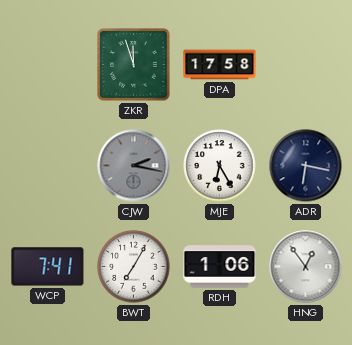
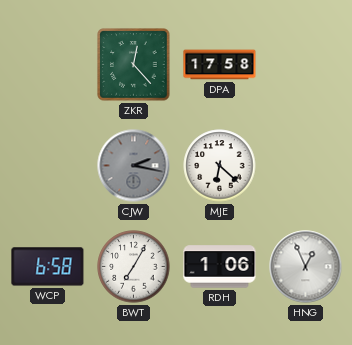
ZKR: 11:57 -> 12:23
MJE: 6:25 -> 6:22
ADR: 6:17 -> none
WCP: 7:41 -> 6:58
HNG: 12:54 -> 12:56
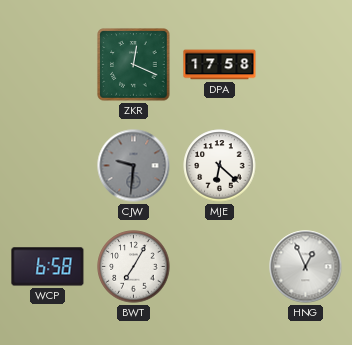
ZKR: 12:23 -> 12:19
CJW: 2:17 -> 9:31
RDH: 1:06 -> none
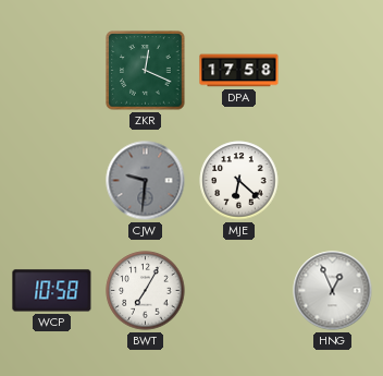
WCP: 6:58 -> 10:58
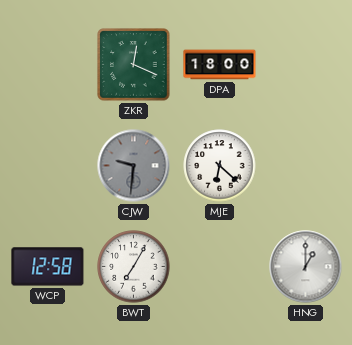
DPA: 17:58 -> 18:00
WCP: 10:58 -> 12:58
HNG: 12:56 -> 1:00
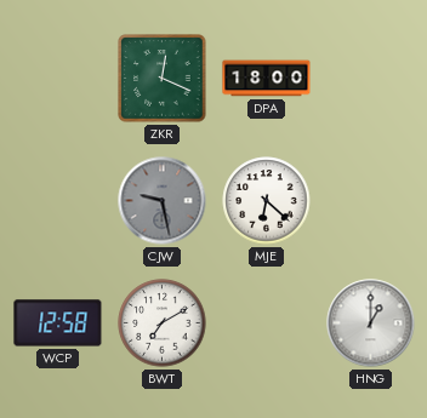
CJW: 9:31 -> 9:28
BWT: 7:05 -> 7:10
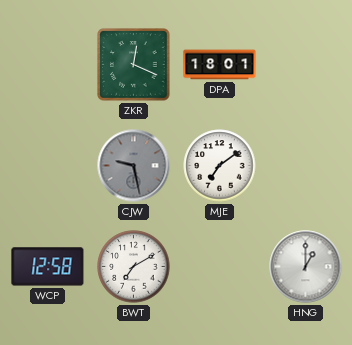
DPA: 18:00 -> 18:01
MJE: 6:22 -> 7:09
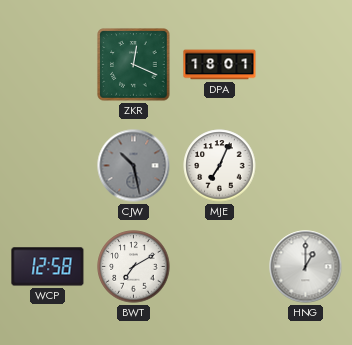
CJW: 9:28 -> 10:28
MJE: 7:09 -> 7:04
